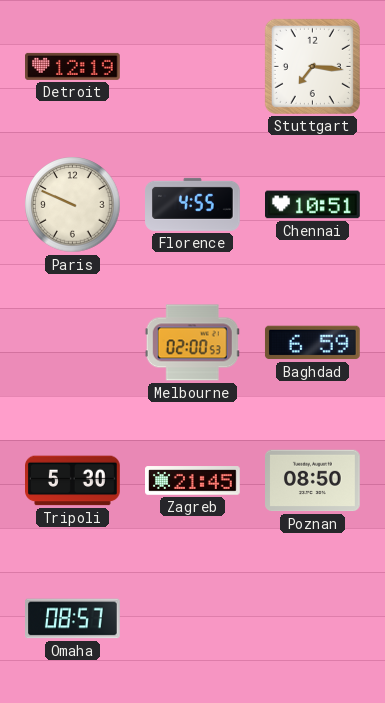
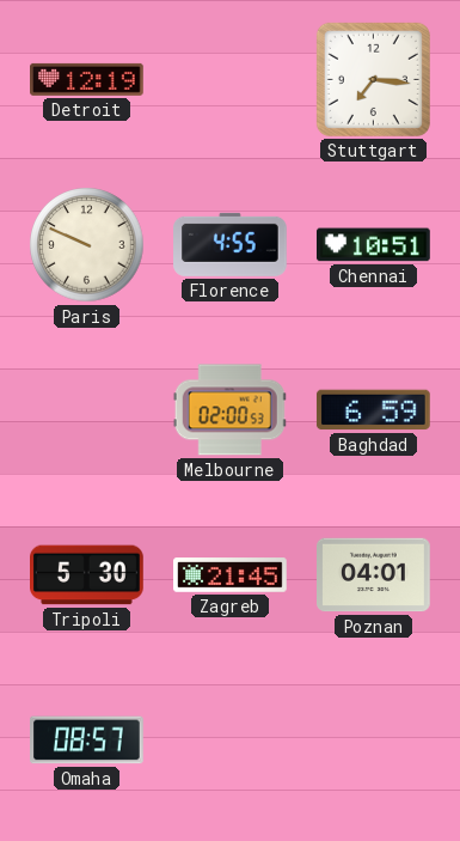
Poznan: 08:50 -> 04:01
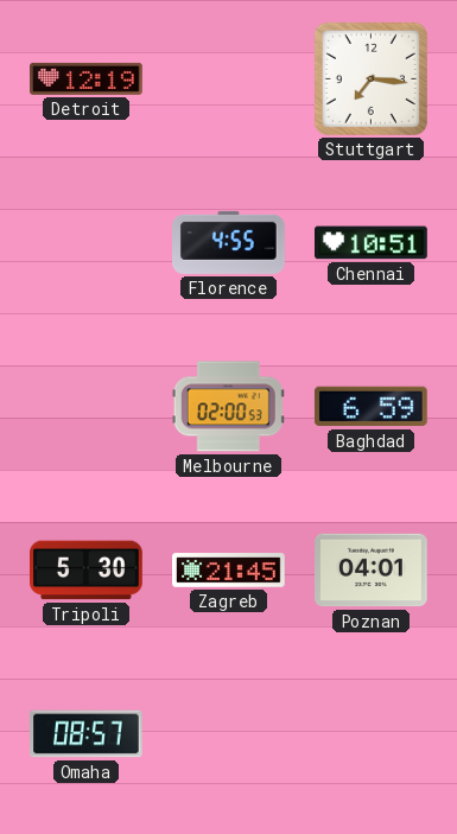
Paris: 9:49 -> none
